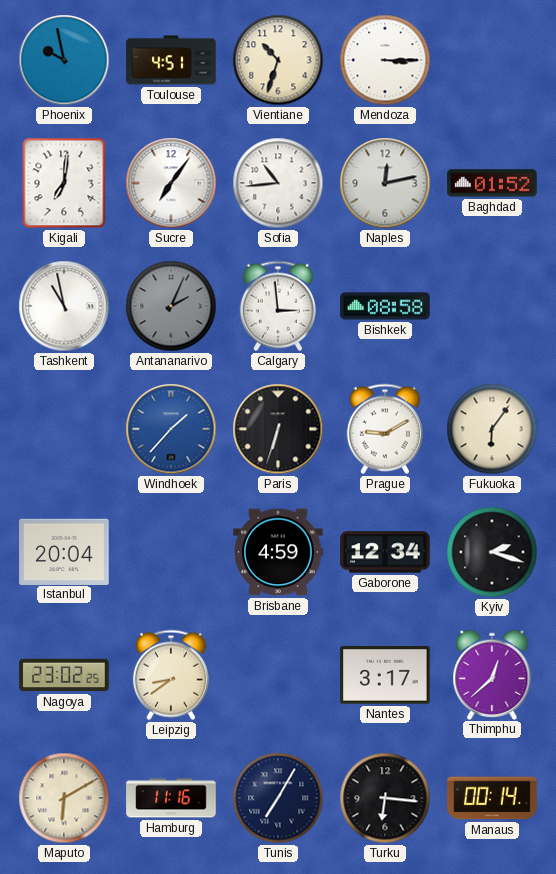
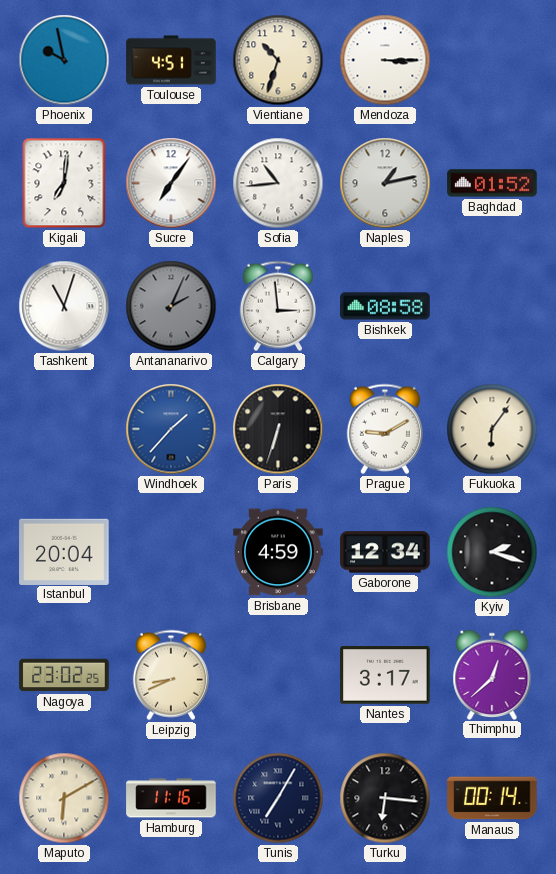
Naples: 12:13 -> 1:13
Tashkent: 10:58 -> 11:03
Leipzig: 8:39 -> 8:41
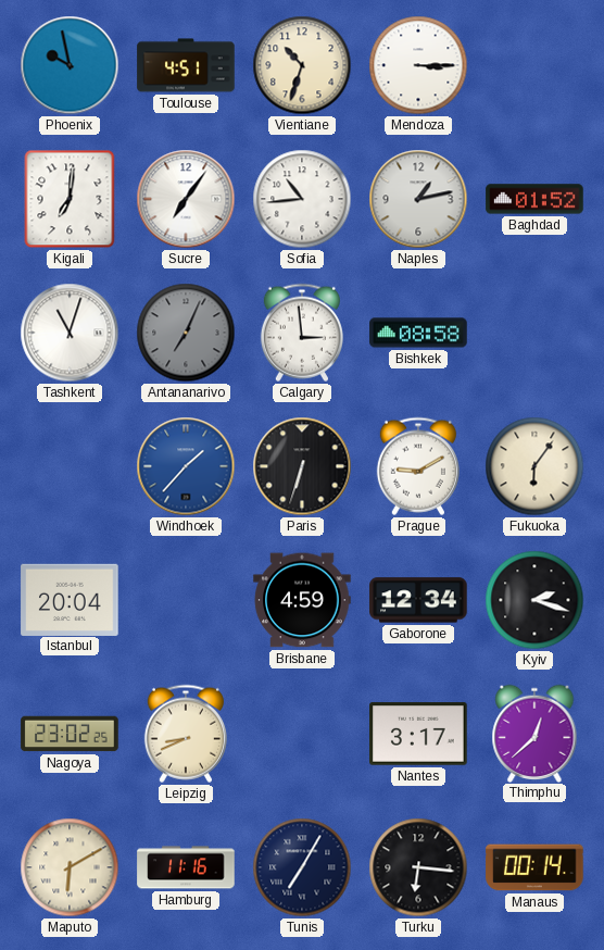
Antananarivo: 2:04 -> 7:04
